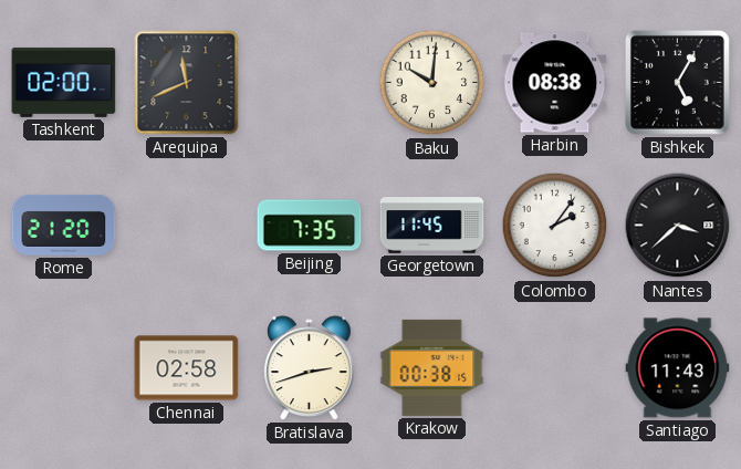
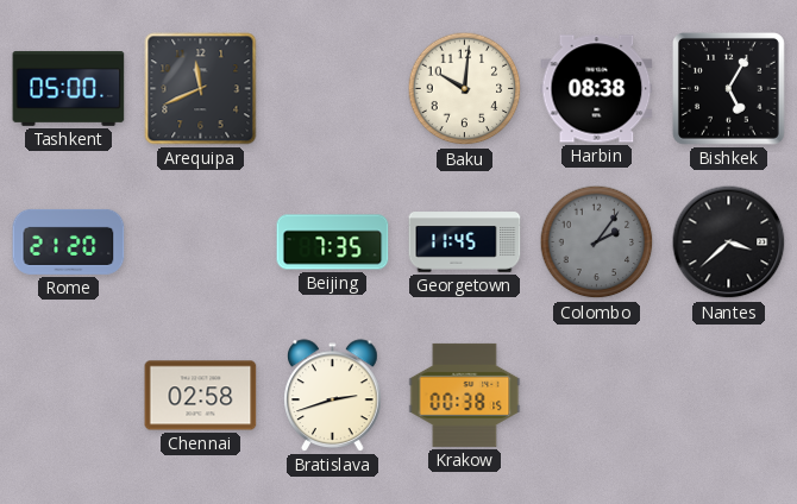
Tashkent: 02:00 -> 05:00
Colombo dial: white -> grey
Santiago: 11:43 -> none
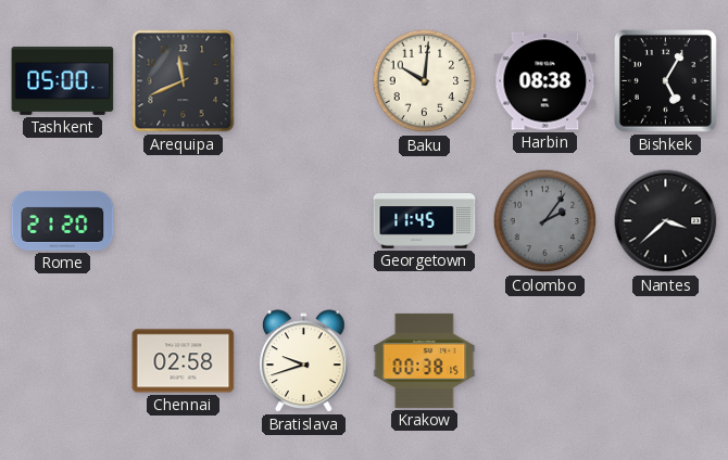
Beijing: 7:35 -> none
Bratislava: 2:42 -> 9:42
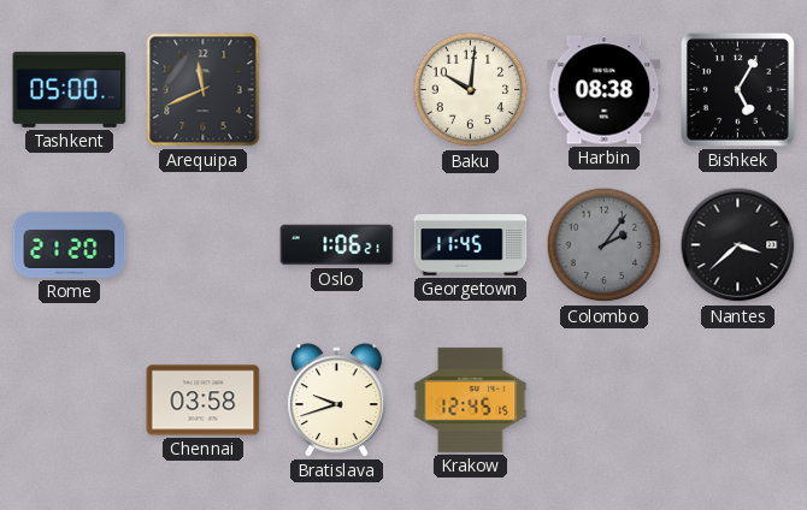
Oslo: none -> 1:06
Chennai: 02:58 -> 03:58
Krakow: 00:38 -> 12:45
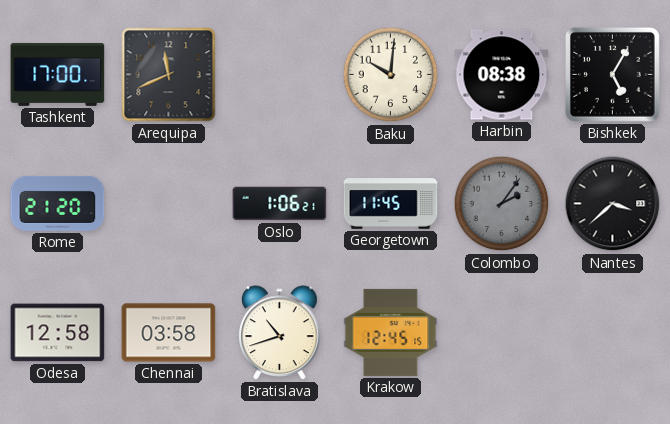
Tashkent: 05:00 -> 17:00
Odesa: none -> 12:58
Bratislava: 9:42 -> 10:42
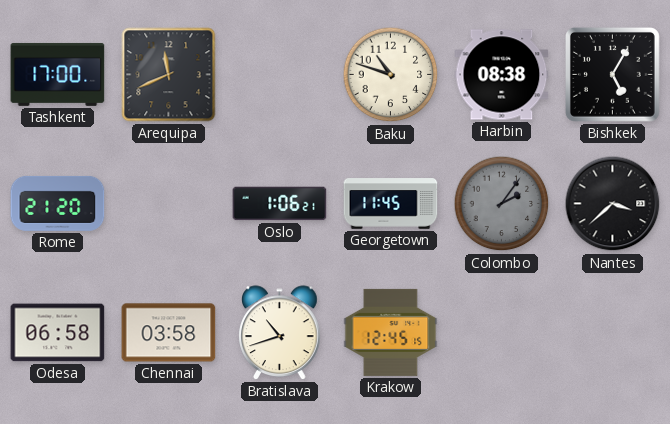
Baku: 10:01 -> 10:48
Odesa: 12:58 -> 06:58
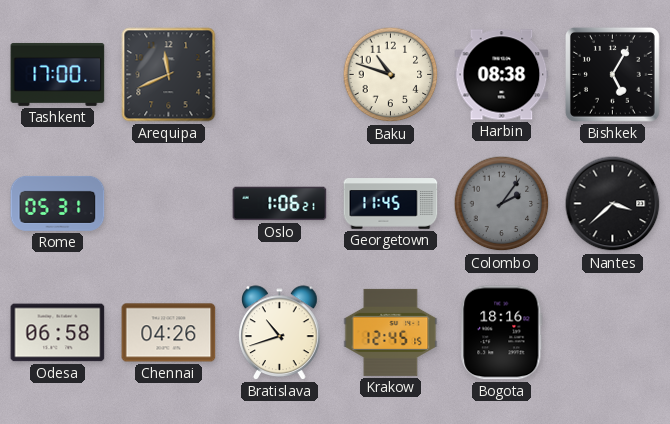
Rome: 21:20 -> 05:31
Chennai: 03:58 -> 04:26
Bogota: none -> 18:16
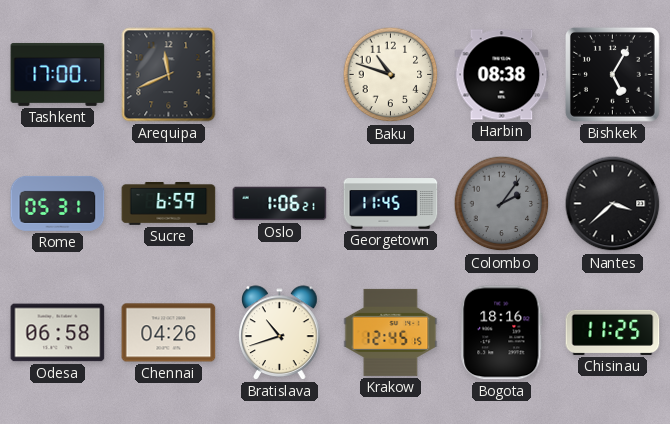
Sucre: none -> 6:59
Chisinau: none -> 11:25
